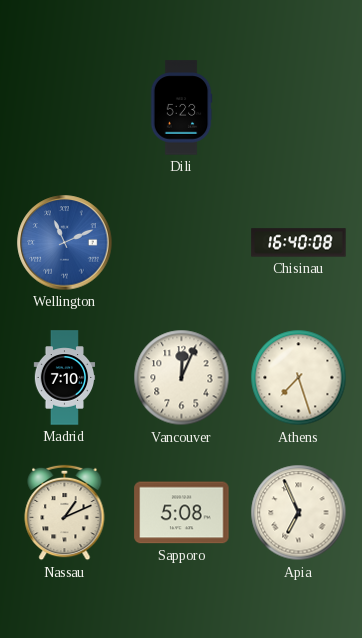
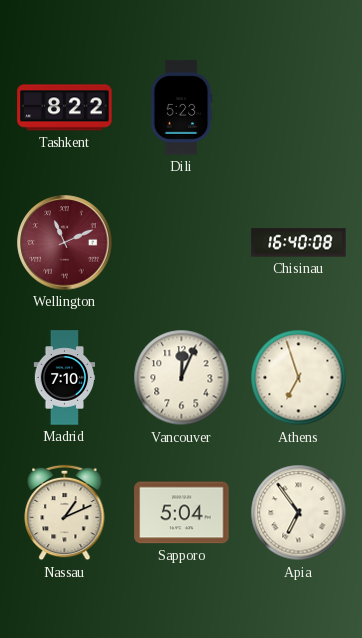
Tashkent: none -> 8:22
Wellington dial: blue -> burgundy
Athens: 7:27 -> 6:57
Sapporo: 5:08 -> 5:04
Apia: 6:56 -> 6:54
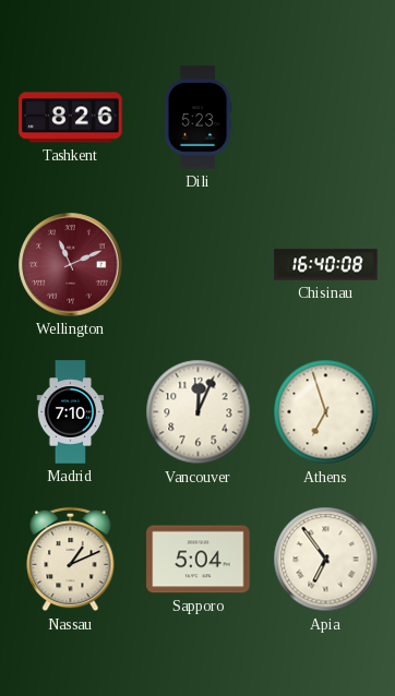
Tashkent: 8:22 -> 8:26
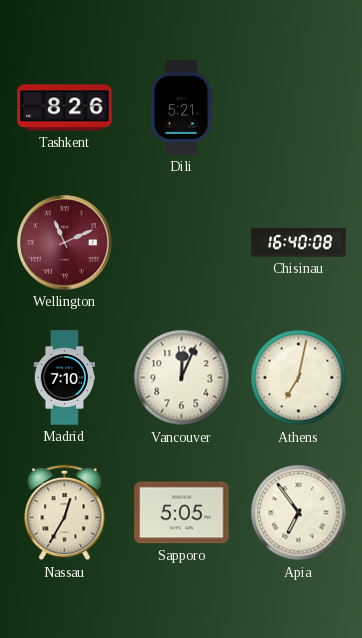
Dili: 5:23 -> 5:21
Athens: 6:57 -> 7:02
Nassau: 1:11 -> 12:35
Sapporo: 5:04 -> 5:05
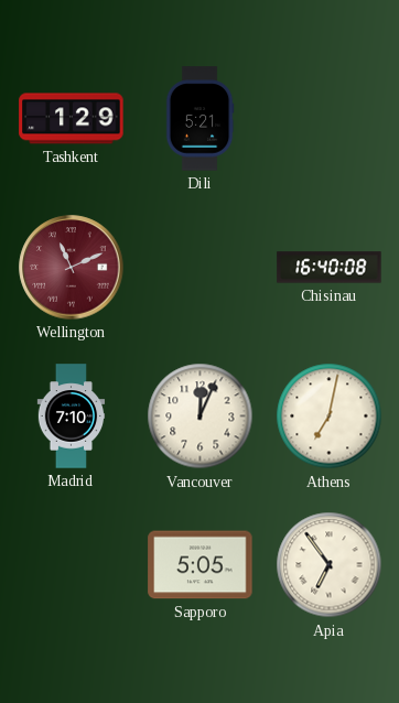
Tashkent: 8:26 -> 1:29
Nassau: 12:35 -> none
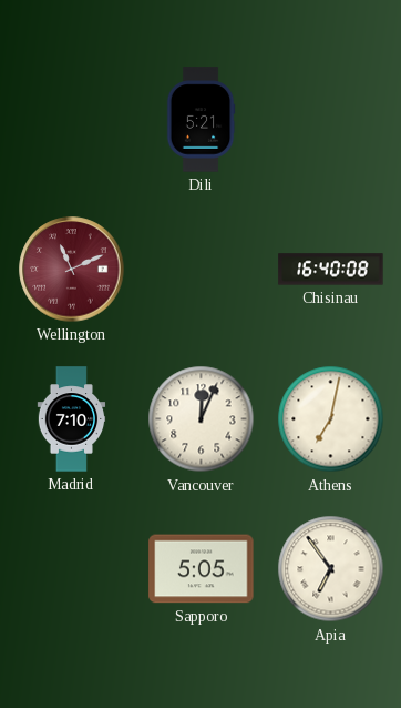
Tashkent: 1:29 -> none
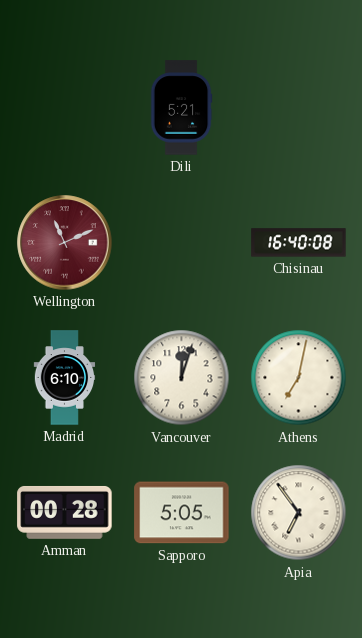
Madrid: 7:10 -> 6:10
Vancouver: 12:04 -> 12:03
Amman: none -> 00:28
